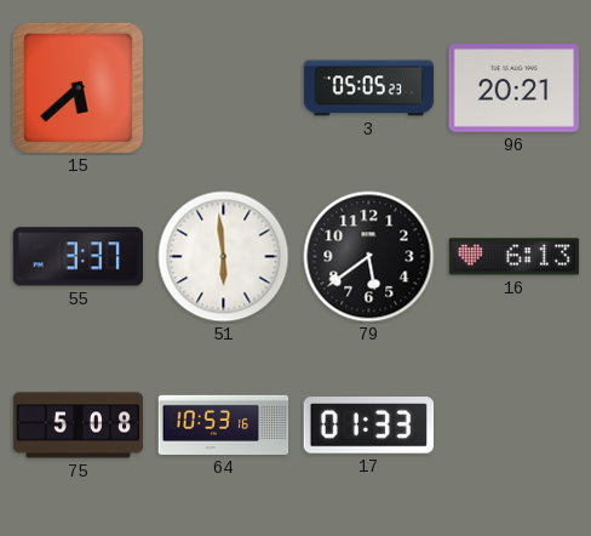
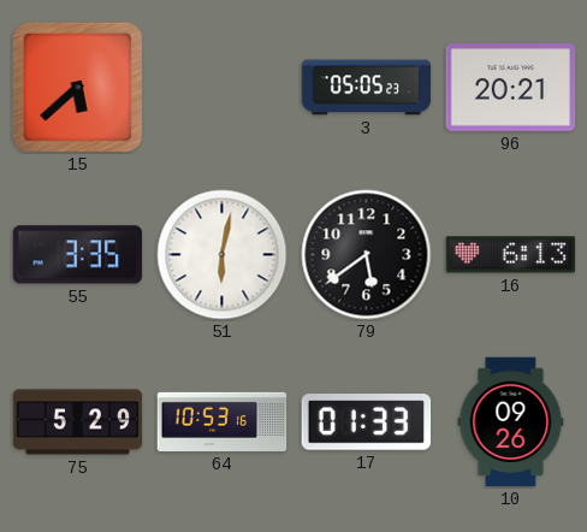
55: 3:37 -> 3:35
51: 5:59 -> 6:02
75: 5:08 -> 5:29
10: none -> 09:26
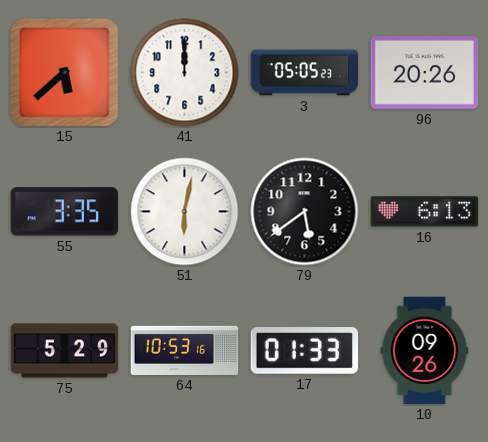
41: none -> 12:00
96: 20:21 -> 20:26
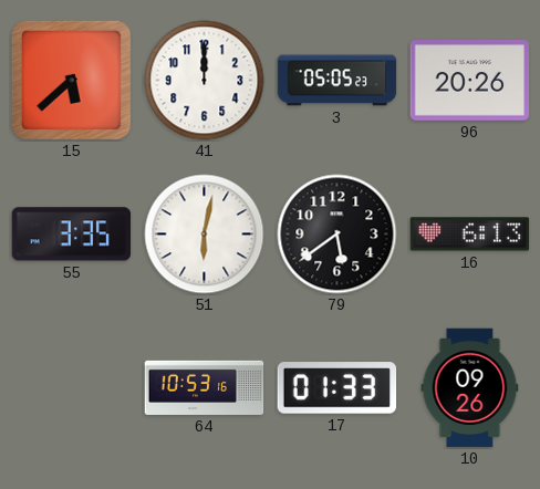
75: 5:29 -> none
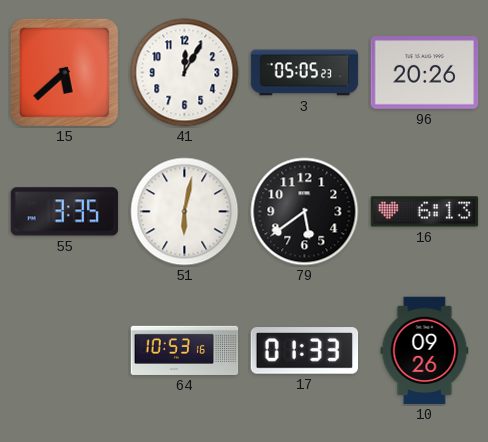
41: 12:00 -> 12:05
